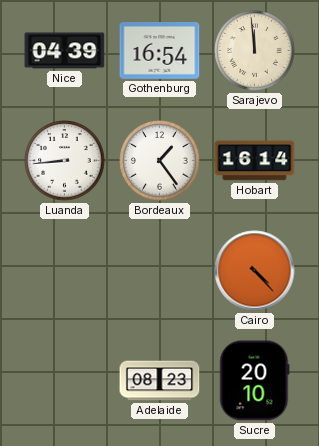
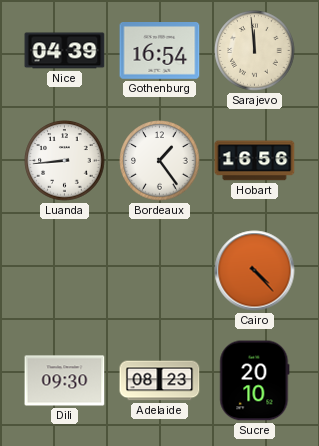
Hobart: 16:14 -> 16:56
Dili: none -> 09:30
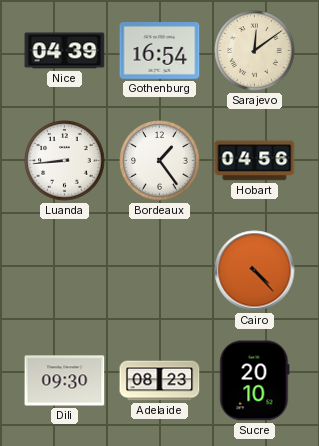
Sarajevo: 11:59 -> 12:09
Hobart: 16:56 -> 04:56
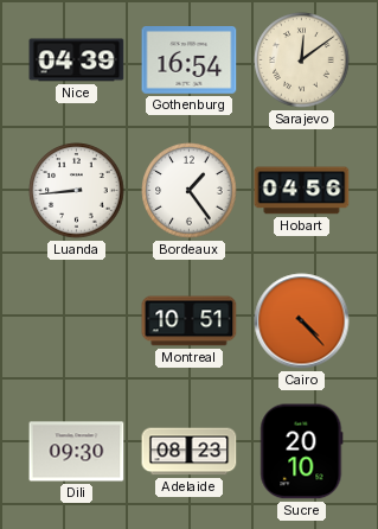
Montreal: none -> 10:51
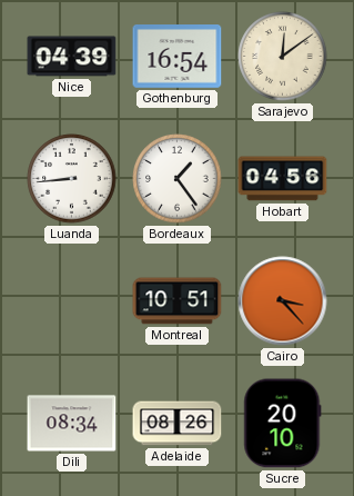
Cairo: 4:23 -> 3:23
Dili: 09:30 -> 08:34
Adelaide: 08:23 -> 08:26
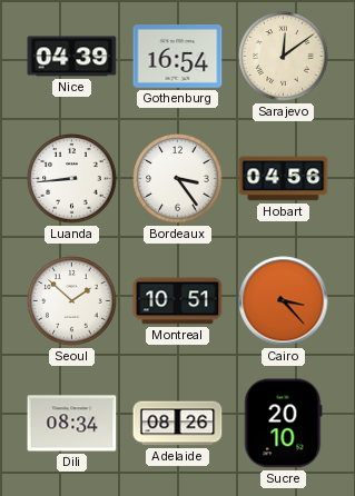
Bordeaux: 1:24 -> 3:24
Seoul: none -> 1:52
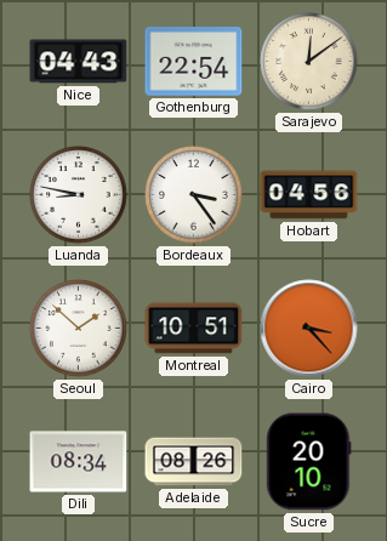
Nice: 04:39 -> 04:43
Gothenburg: 16:54 -> 22:54
Luanda: 8:44 -> 8:47
